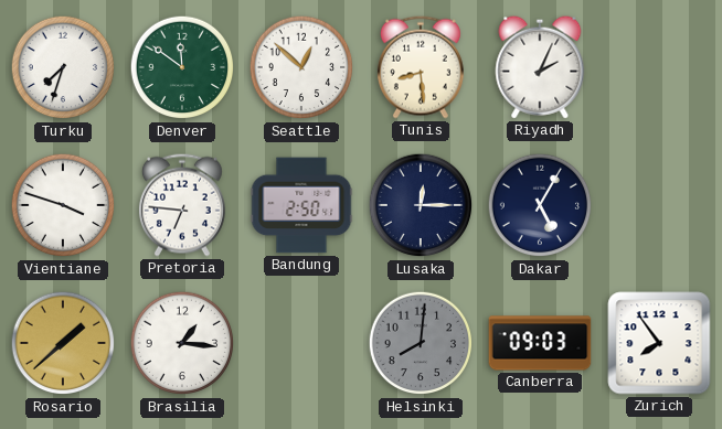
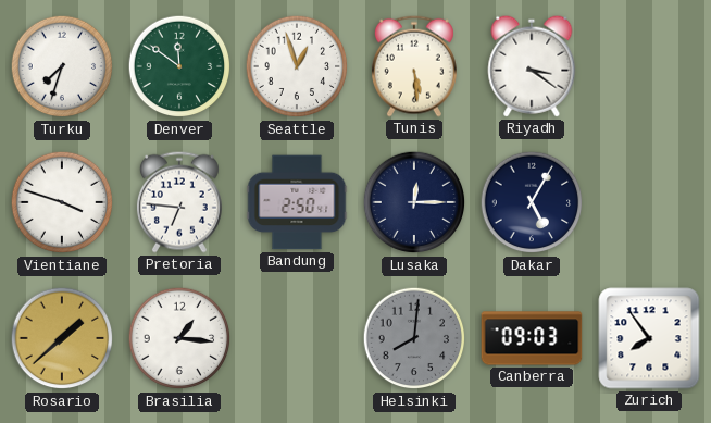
Seattle: 12:52 -> 12:57
Tunis: 8:29 -> 5:29
Riyadh: 2:04 -> 3:21
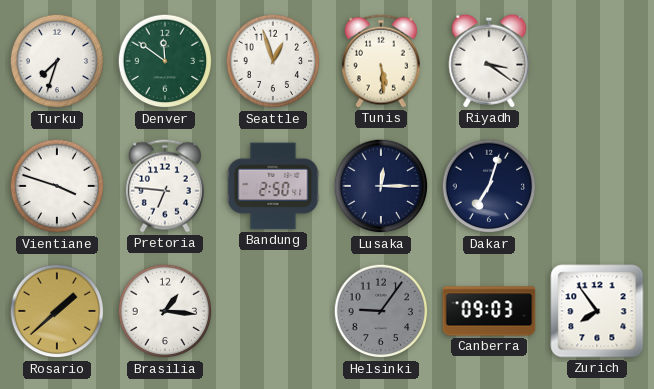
Dakar: 5:05 -> 7:03
Helsinki: 8:01 -> 9:06
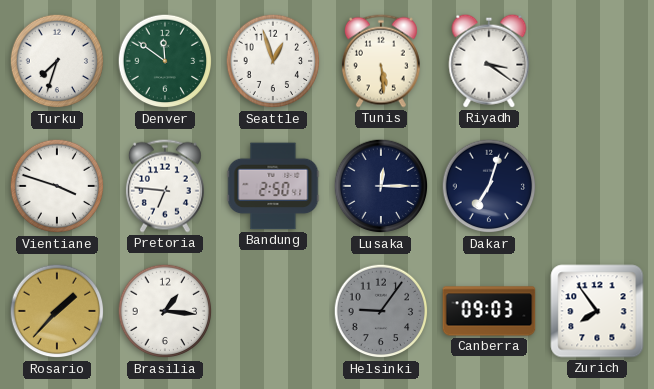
Rosario: 1:38 -> 1:37
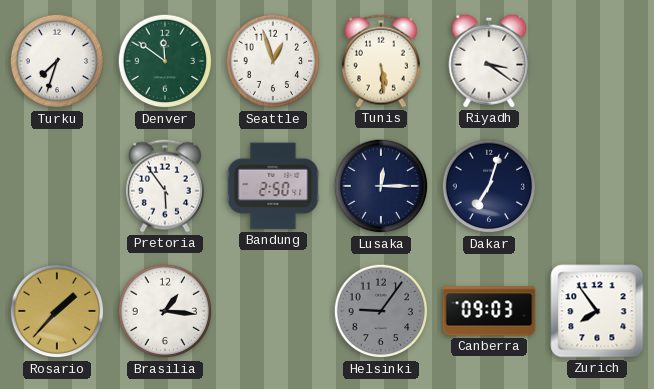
Vientiane: 3:48 -> none
Pretoria: 6:46 -> 5:54
